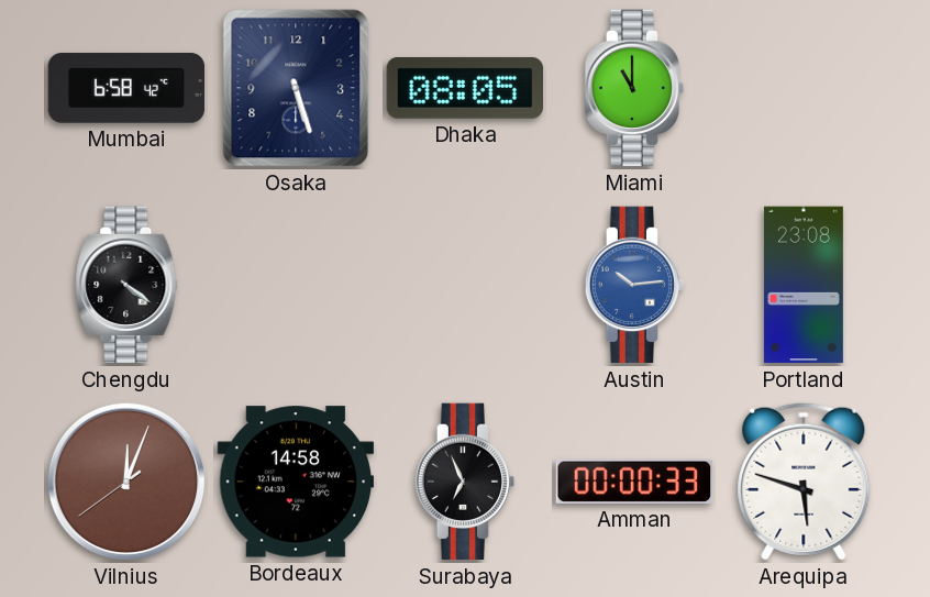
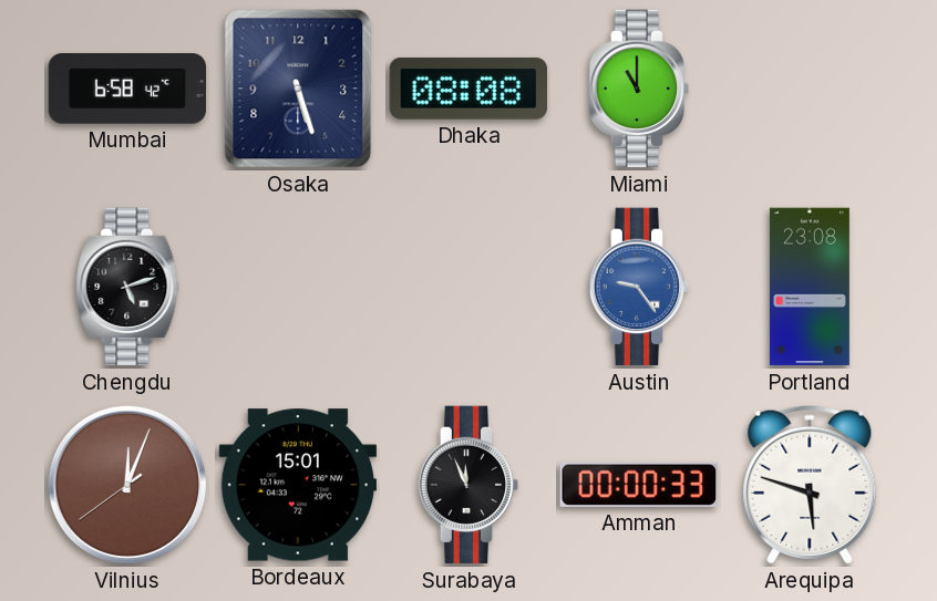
Dhaka: 08:05 -> 08:08
Chengdu: 4:21 -> 5:12
Austin: 10:14 -> 9:24
Bordeaux: 14:58 -> 15:01
Surabaya: 6:56 -> 11:56
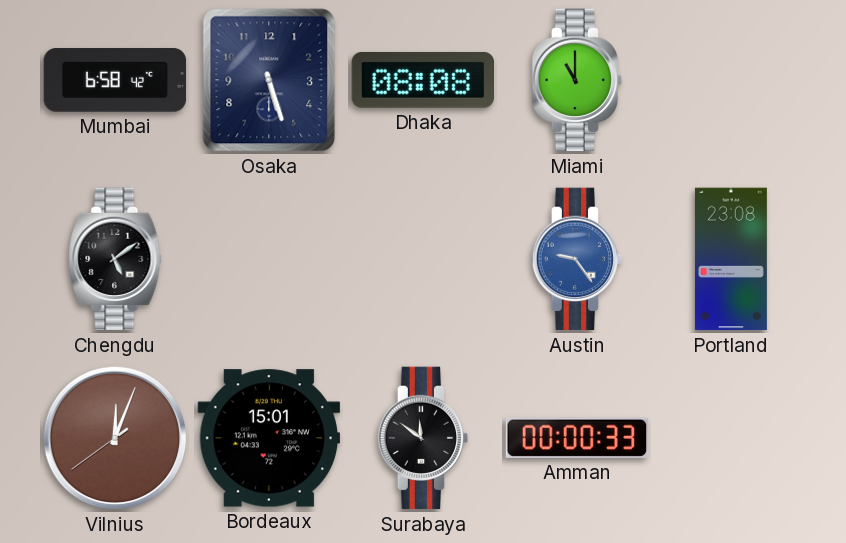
Chengdu: 5:12 -> 5:09
Surabaya: 11:56 -> 11:51
Arequipa: 5:48 -> none
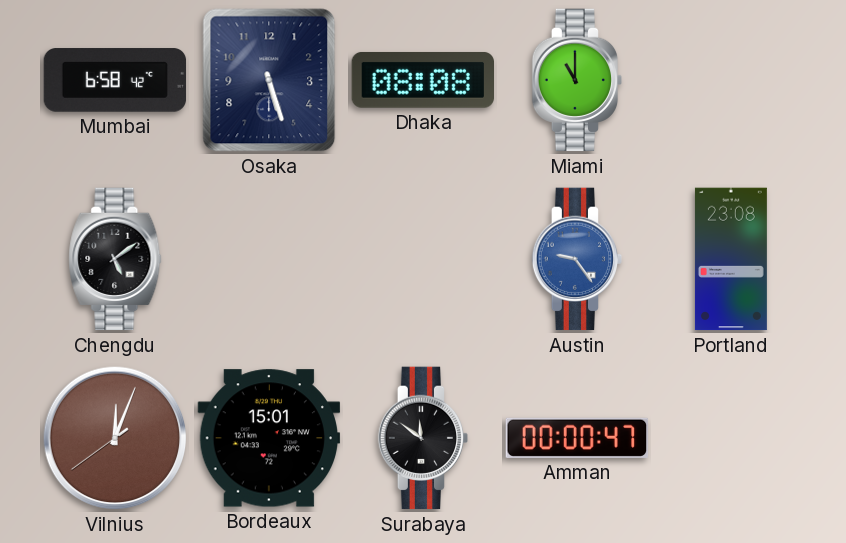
Amman: 00:00:33 -> 00:00:47
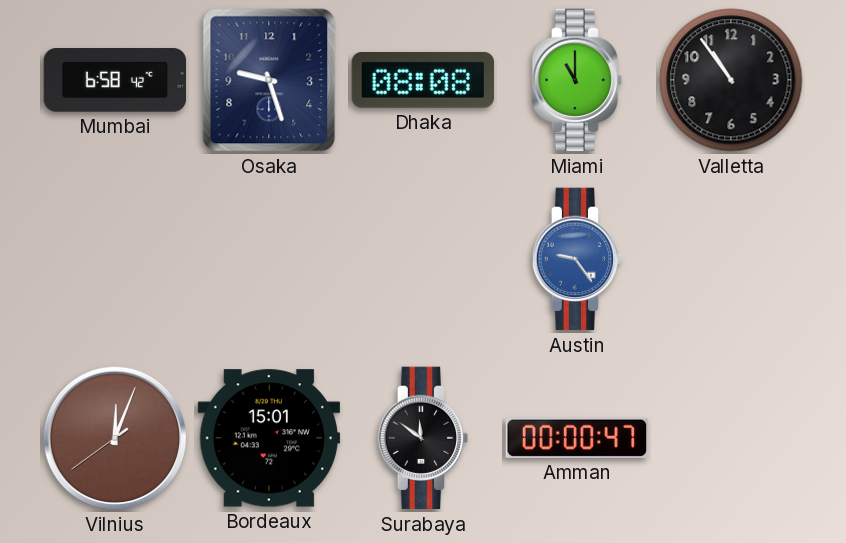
Osaka: 5:27 -> 9:27
Valletta: none -> 10:54
Chengdu: 5:09 -> none
Portland: 23:08 -> none
